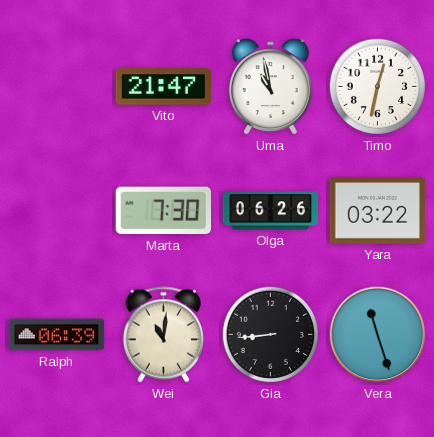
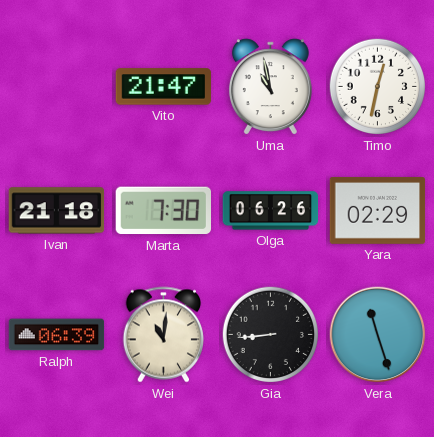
Ivan: none -> 21:18
Yara: 03:22 -> 02:29
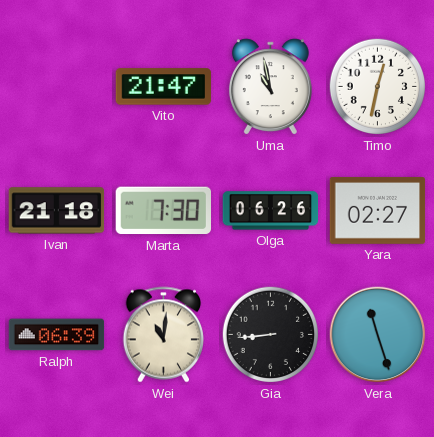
Yara: 02:29 -> 02:27
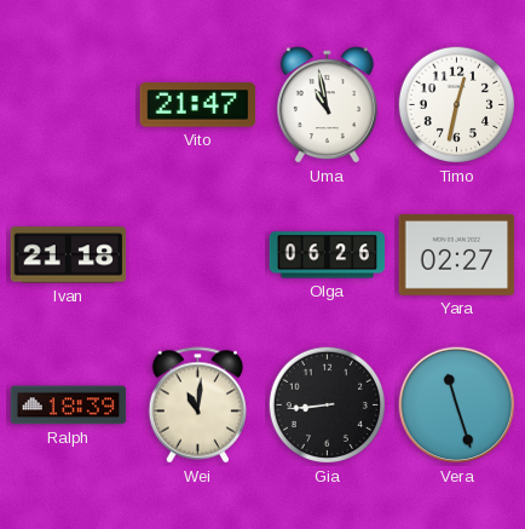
Marta: 7:30 -> none
Ralph: 06:39 -> 18:39
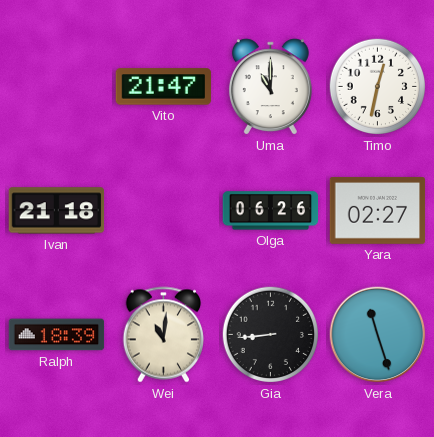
Uma: 10:58 -> 11:00
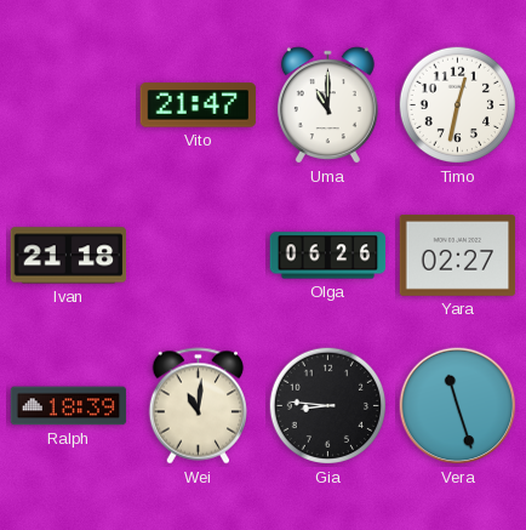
Gia: 8:44 -> 8:46
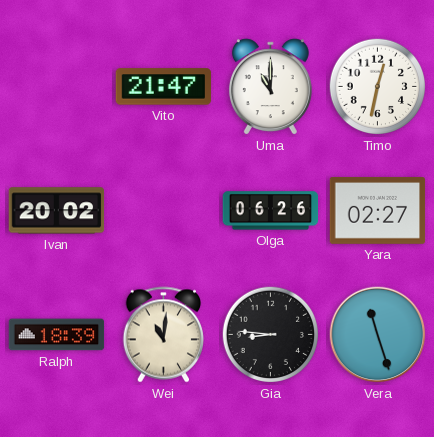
Ivan: 21:18 -> 20:02
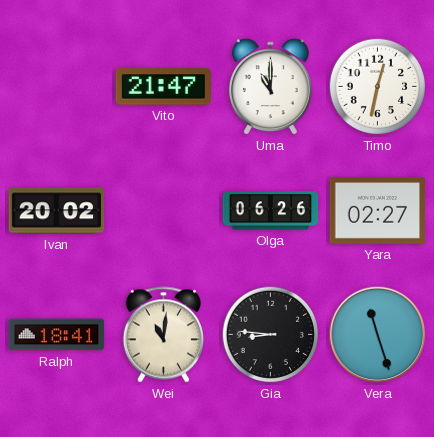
Ralph: 18:39 -> 18:41
